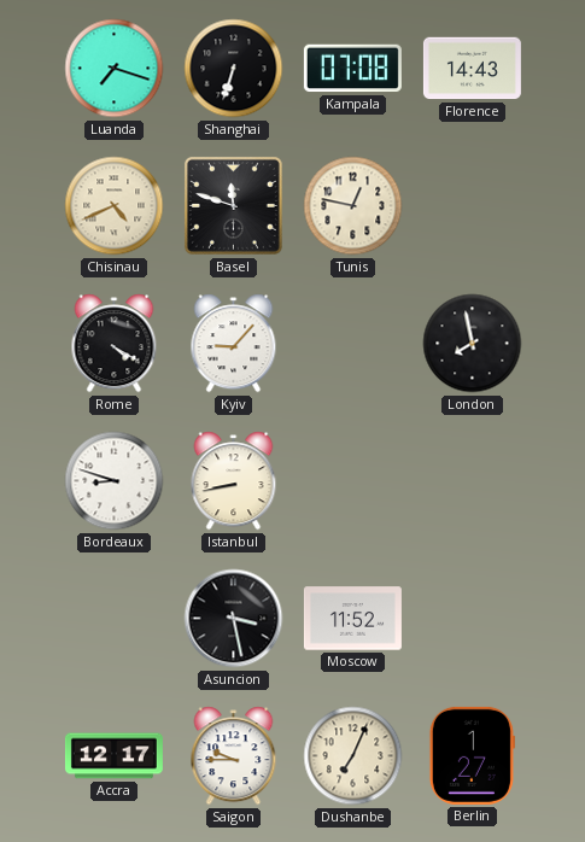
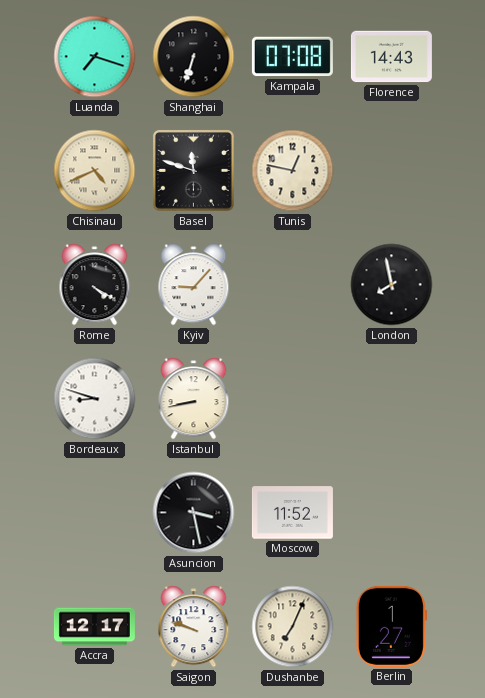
Saigon: 9:45 -> 9:48
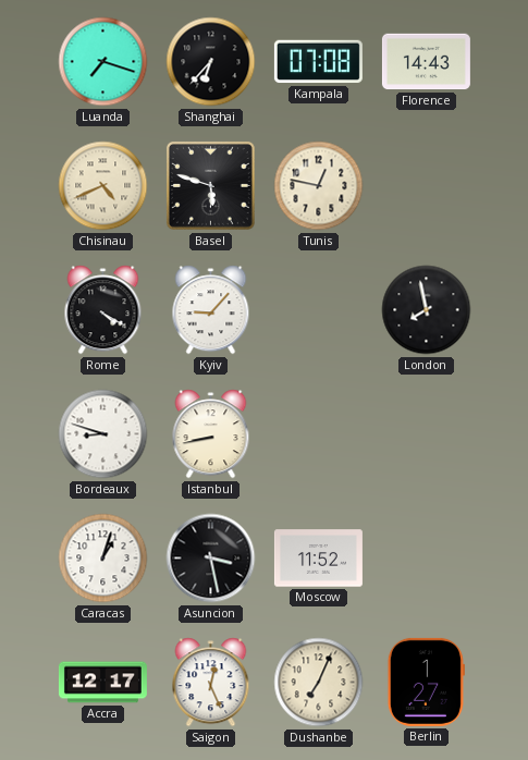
Shanghai: 6:33 -> 6:37
Basel: 11:48 -> 5:48
Caracas: none -> 1:03
Saigon: 9:48 -> 12:26
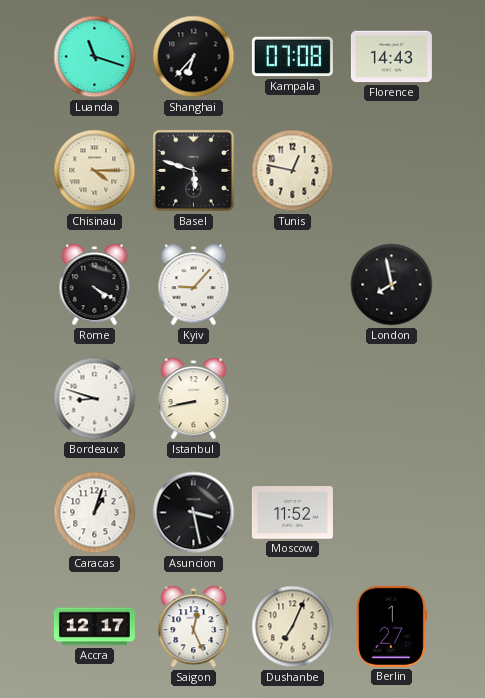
Luanda: 7:18 -> 11:18
Chisinau: 4:41 -> 4:15
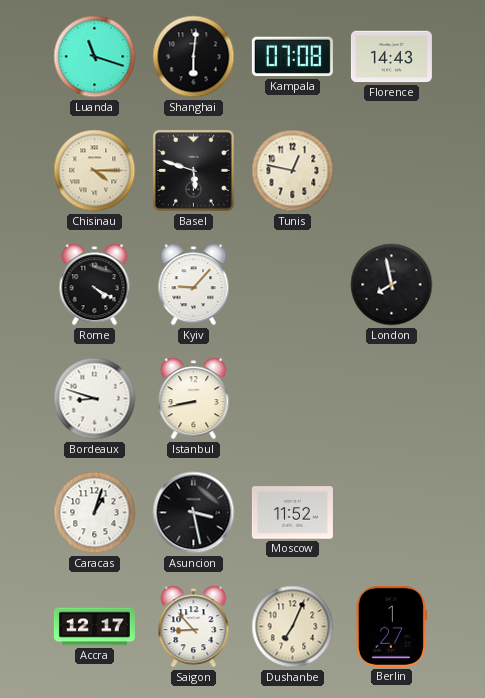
Shanghai: 6:37 -> 6:01
Saigon: 12:26 -> 8:53
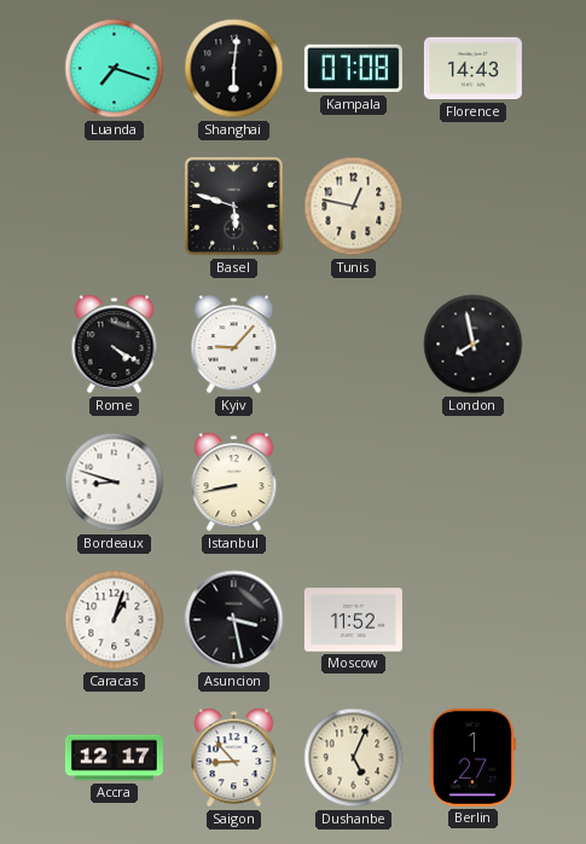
Luanda: 11:18 -> 7:18
Chisinau: 4:15 -> none
Dushanbe: 7:04 -> 5:04
